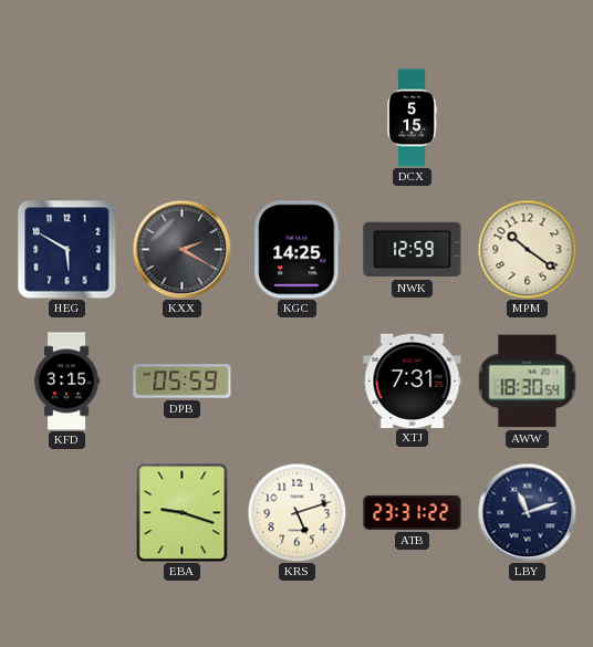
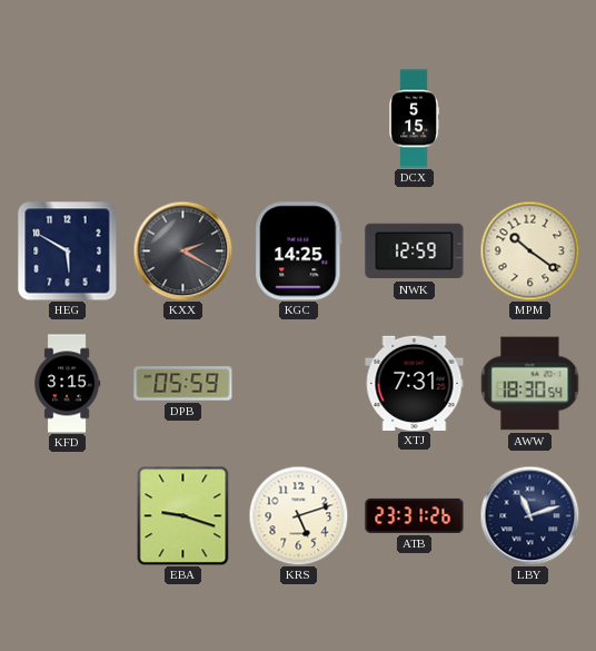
ATB: 23:31:22 -> 23:31:26
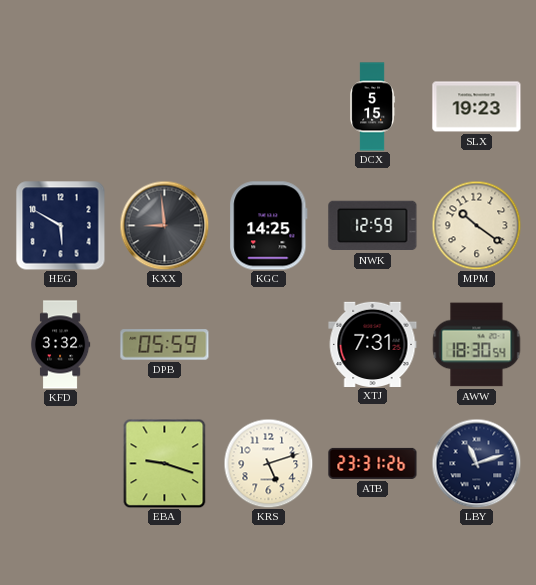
SLX: none -> 19:23
KXX: 2:20 -> 8:59
KFD: 3:15 -> 3:32
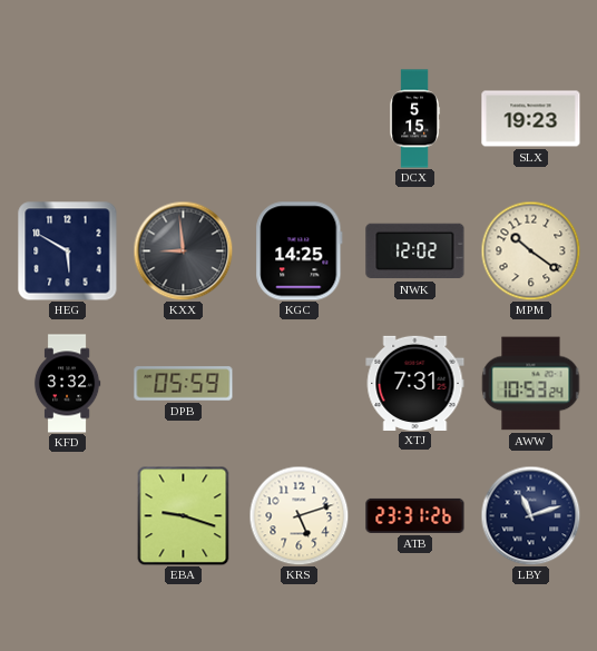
NWK: 12:59 -> 12:02
AWW: 18:30 -> 10:53
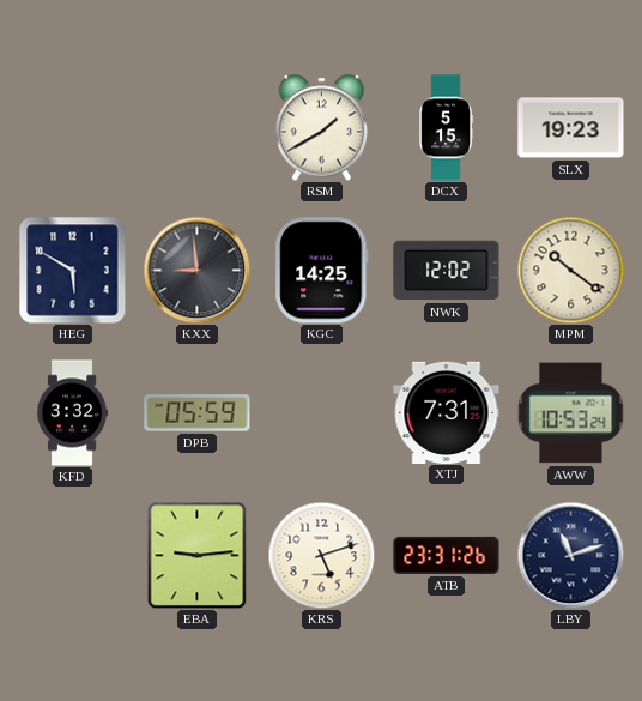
RSM: none -> 1:40
EBA: 9:18 -> 9:14
